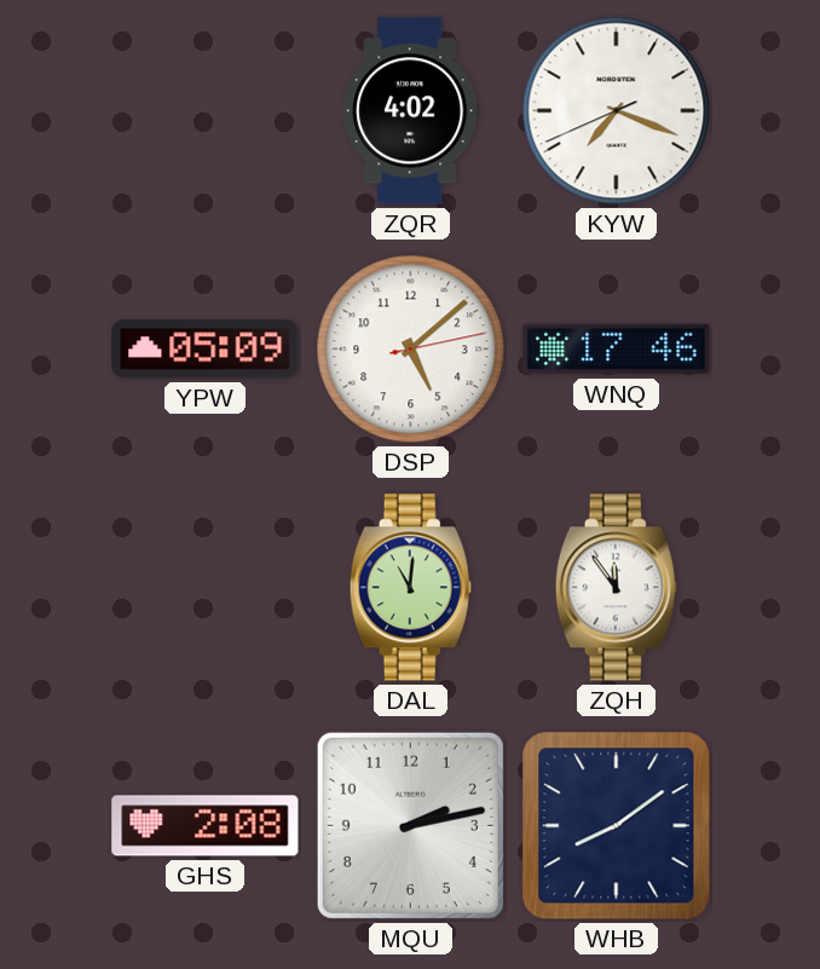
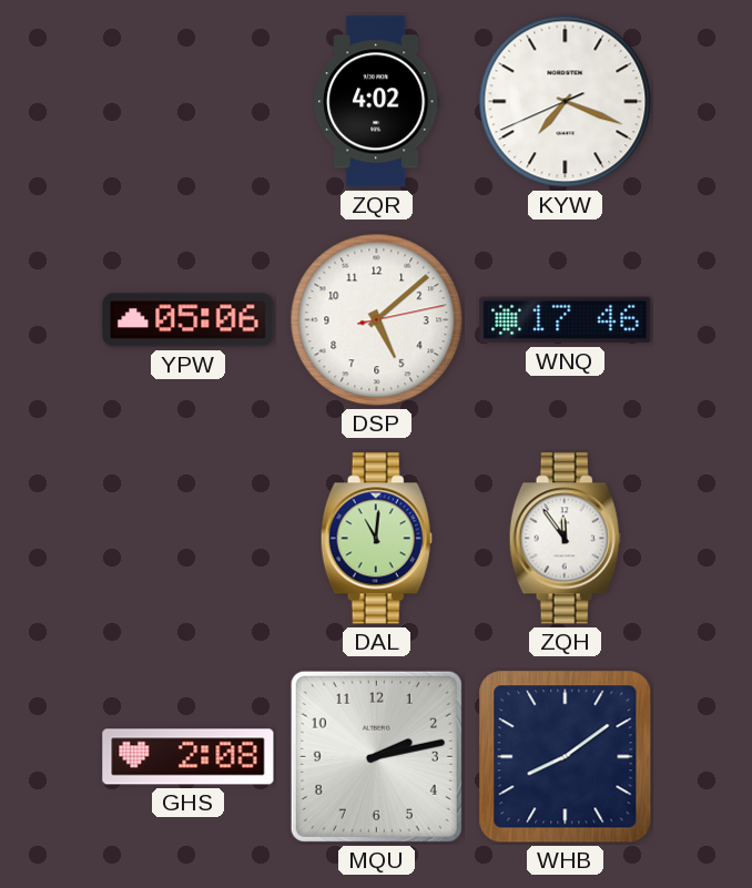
YPW: 05:09 -> 05:06
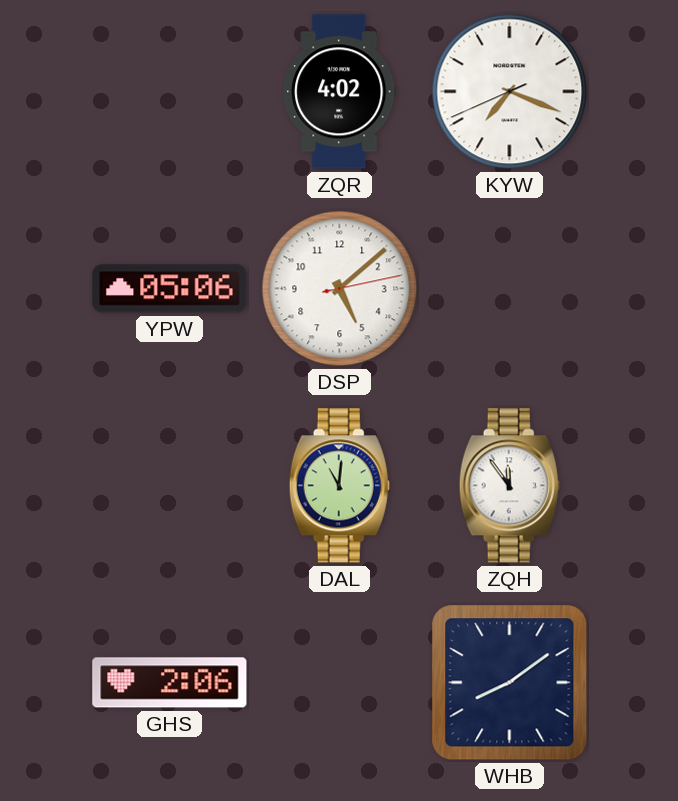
WNQ: 17:46 -> none
GHS: 2:08 -> 2:06
MQU: 2:13 -> none
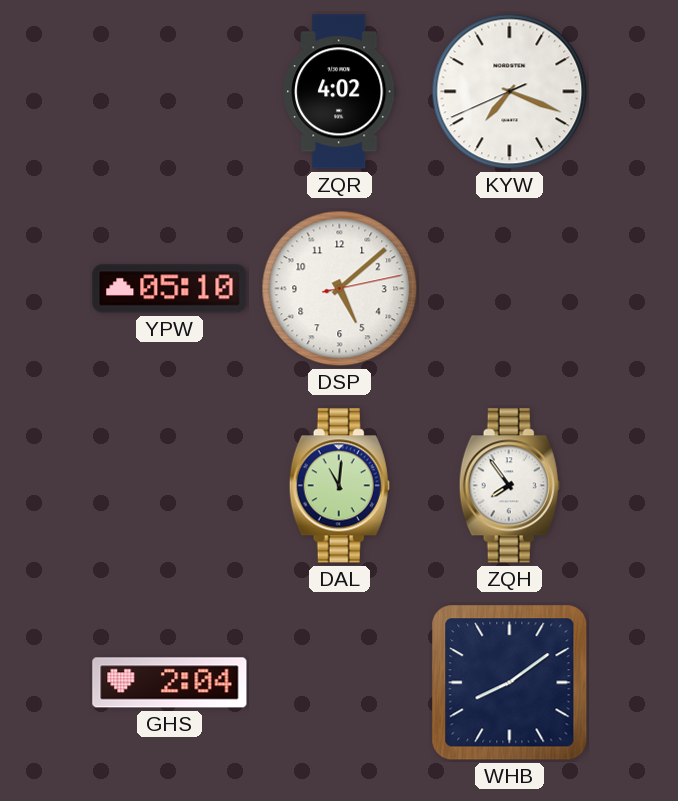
YPW: 05:06 -> 05:10
ZQH: 11:54 -> 7:54
GHS: 2:06 -> 2:04
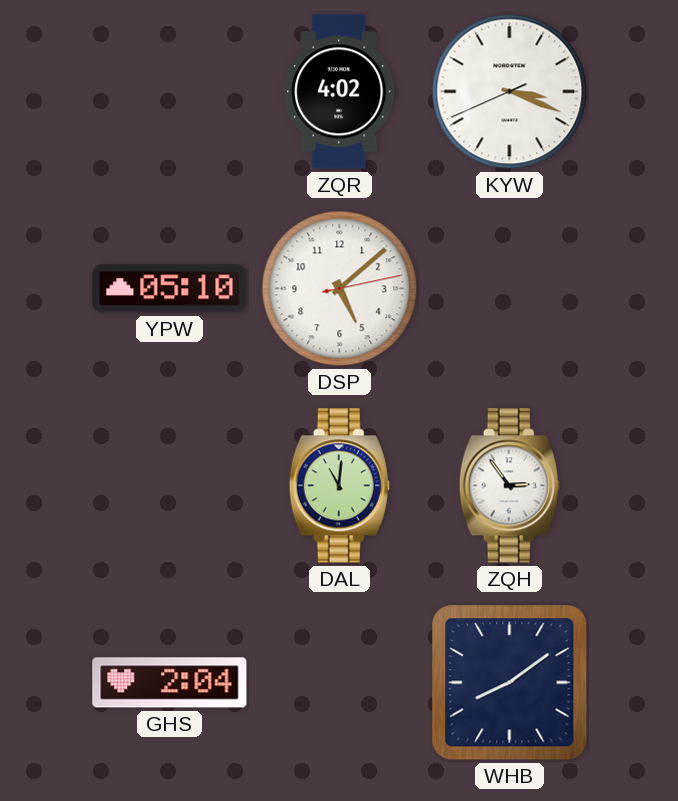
KYW: 7:18 -> 3:18
ZQH: 7:54 -> 2:54
